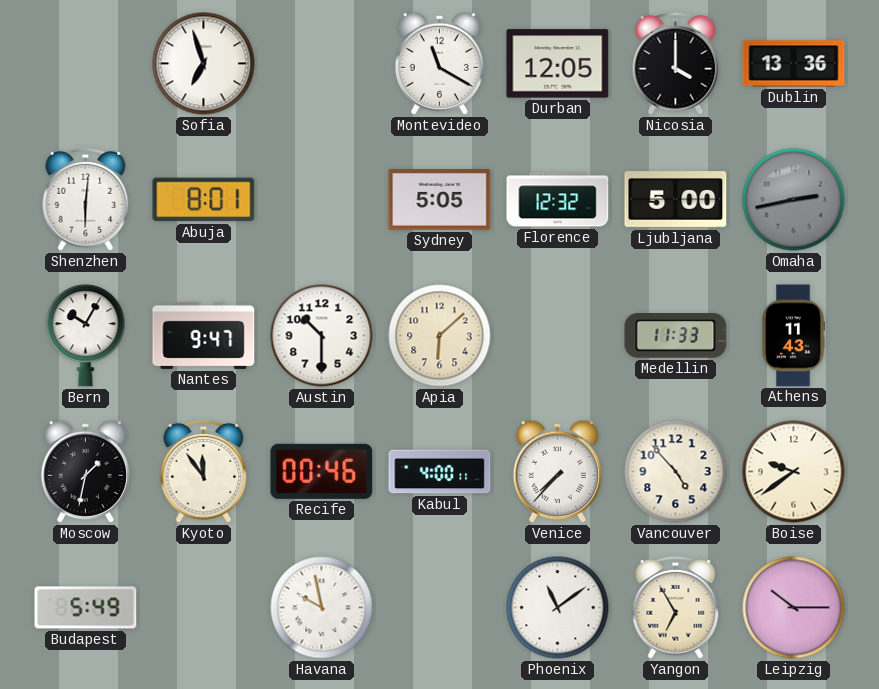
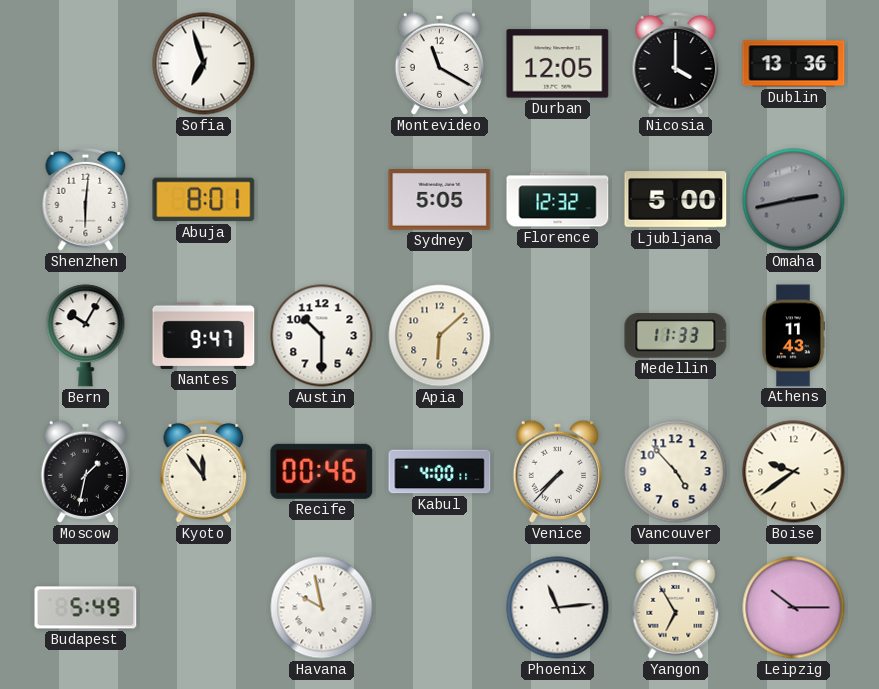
Phoenix: 11:09 -> 11:14
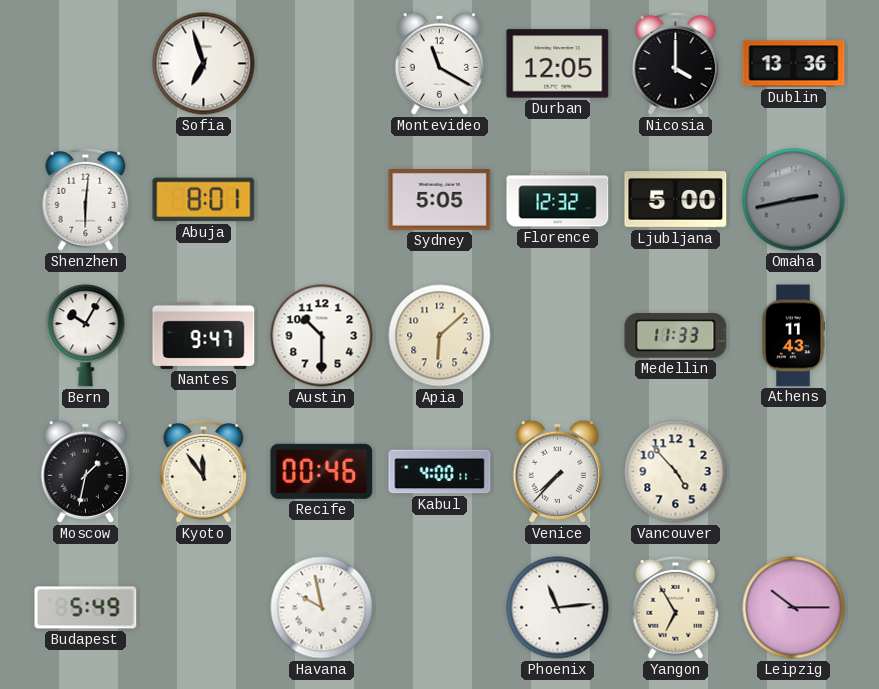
Boise: 9:39 -> none
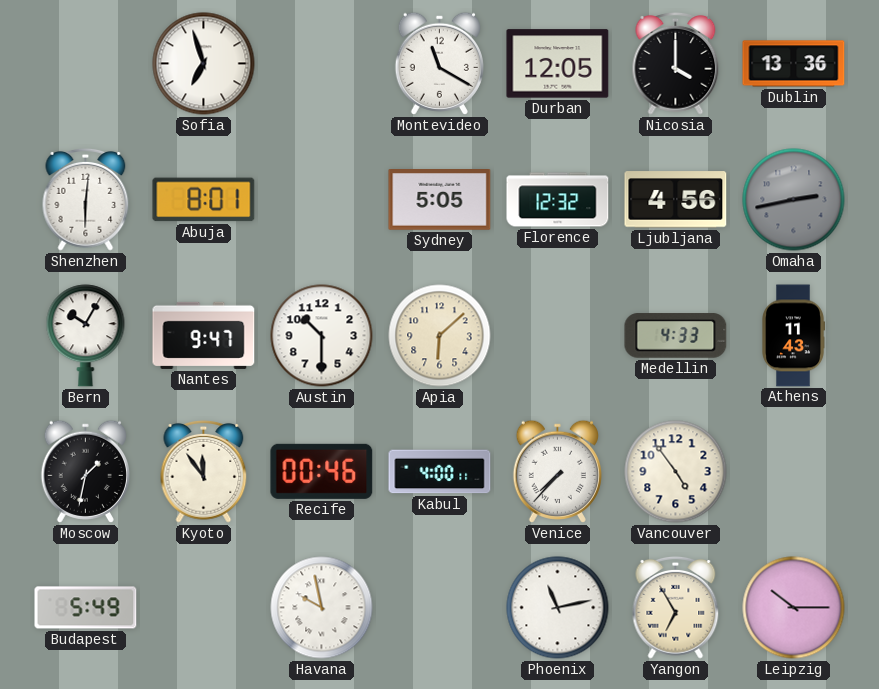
Ljubljana: 5:00 -> 4:56
Medellin: 11:33 -> 4:33
Vancouver: 4:53 -> 4:54
Phoenix: 11:14 -> 11:13
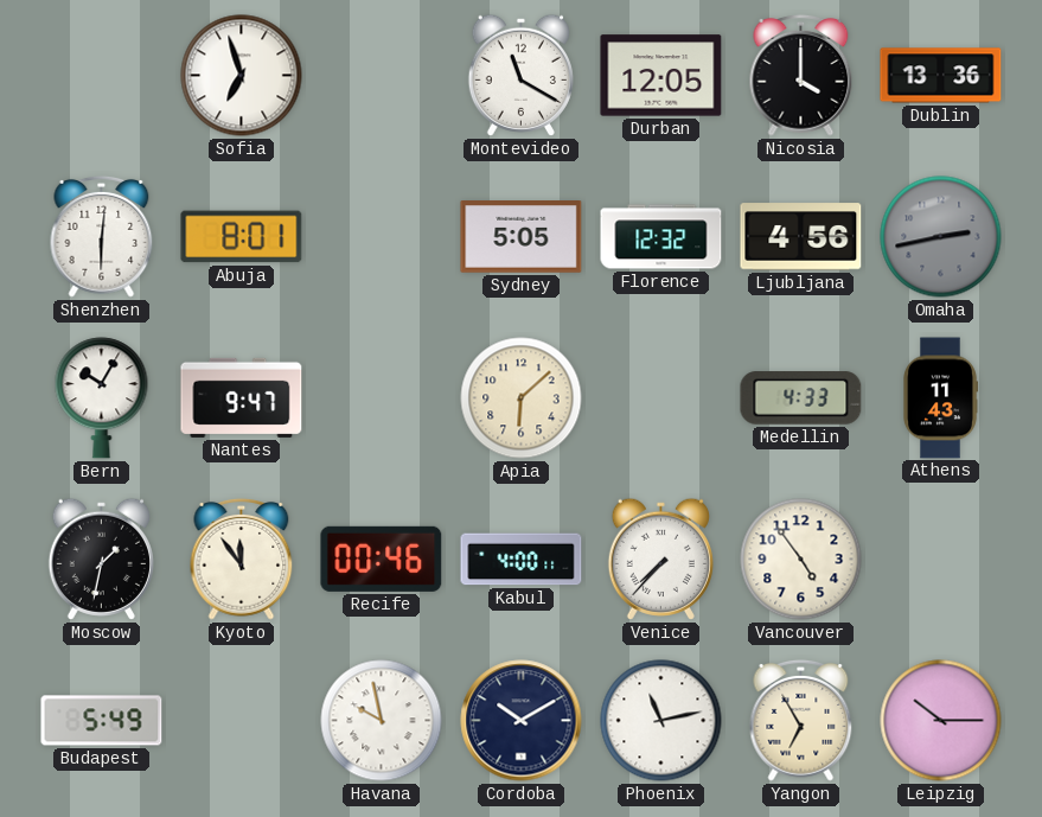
Austin: 10:30 -> none
Cordoba: none -> 10:10
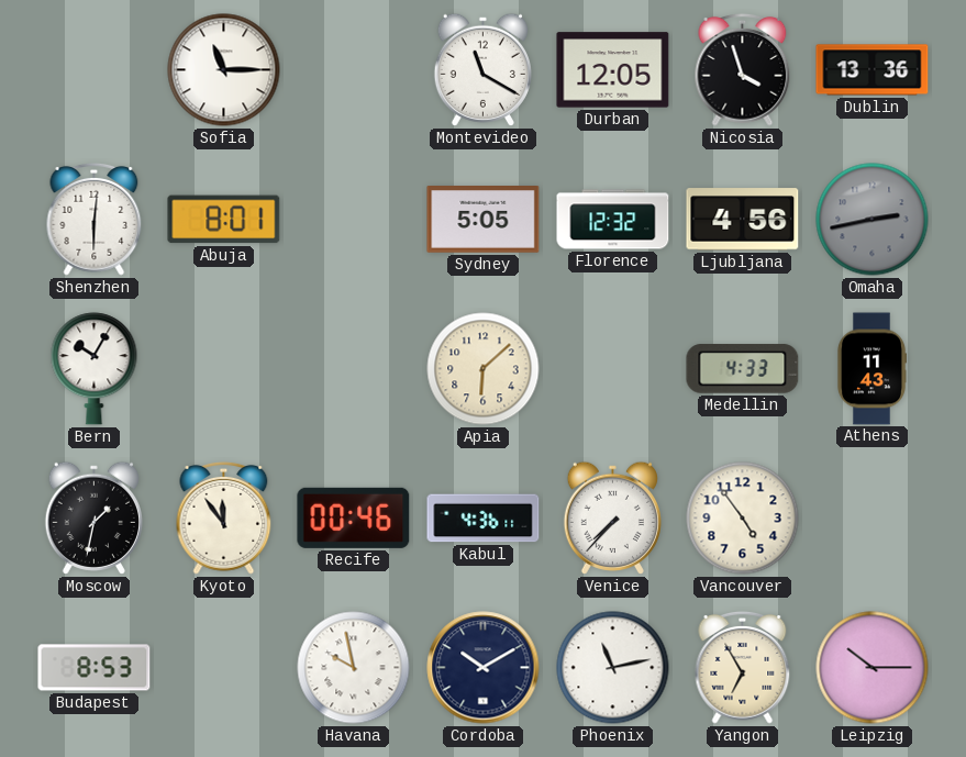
Sofia: 6:57 -> 11:15
Nicosia: 4:00 -> 3:57
Nantes: 9:47 -> none
Kabul: 4:00 -> 4:36
Budapest: 5:49 -> 8:53
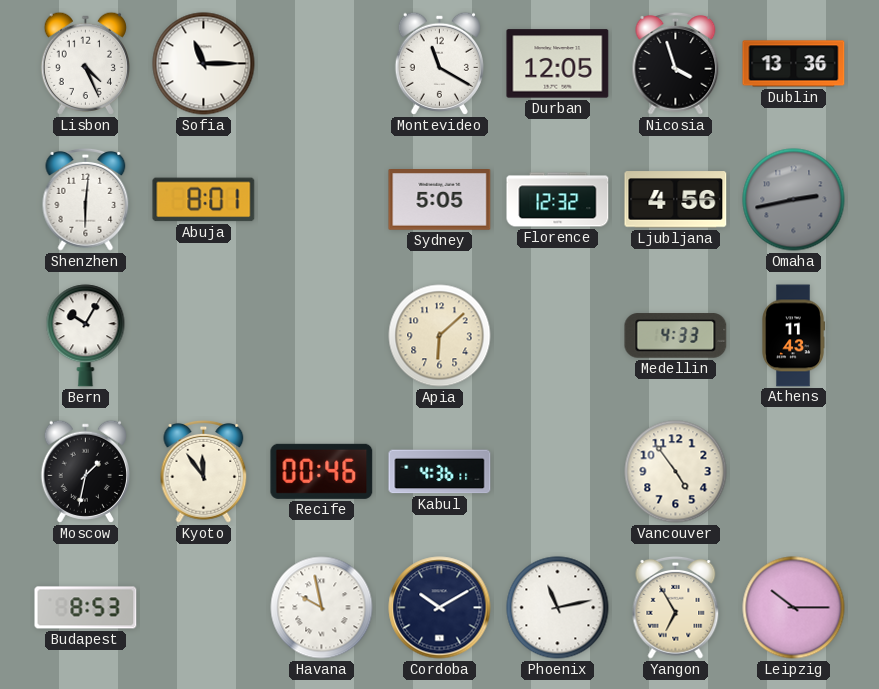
Lisbon: none -> 4:26
Venice: 7:37 -> none
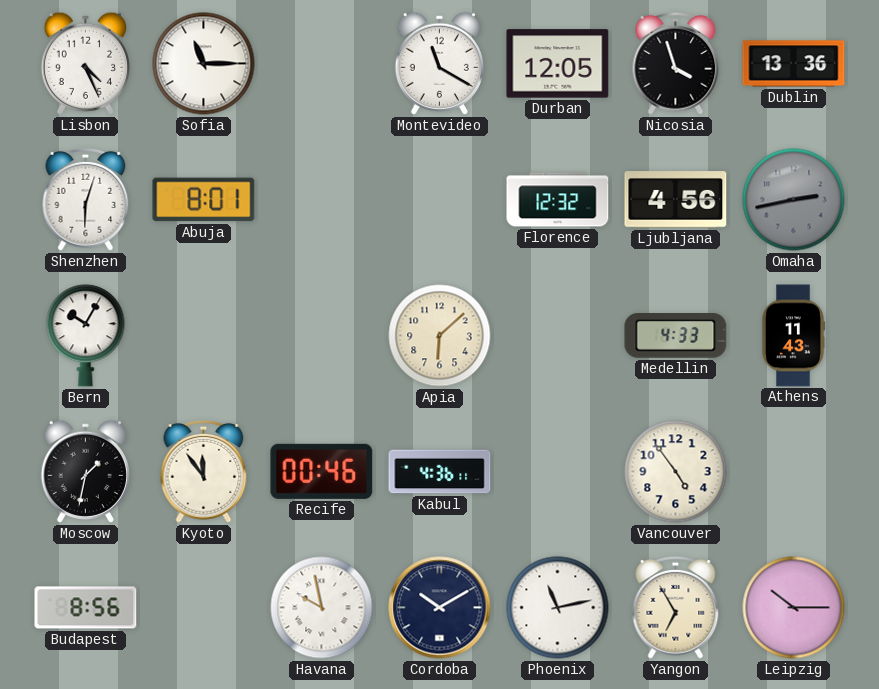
Shenzhen: 6:01 -> 6:03
Sydney: 5:05 -> none
Budapest: 8:53 -> 8:56
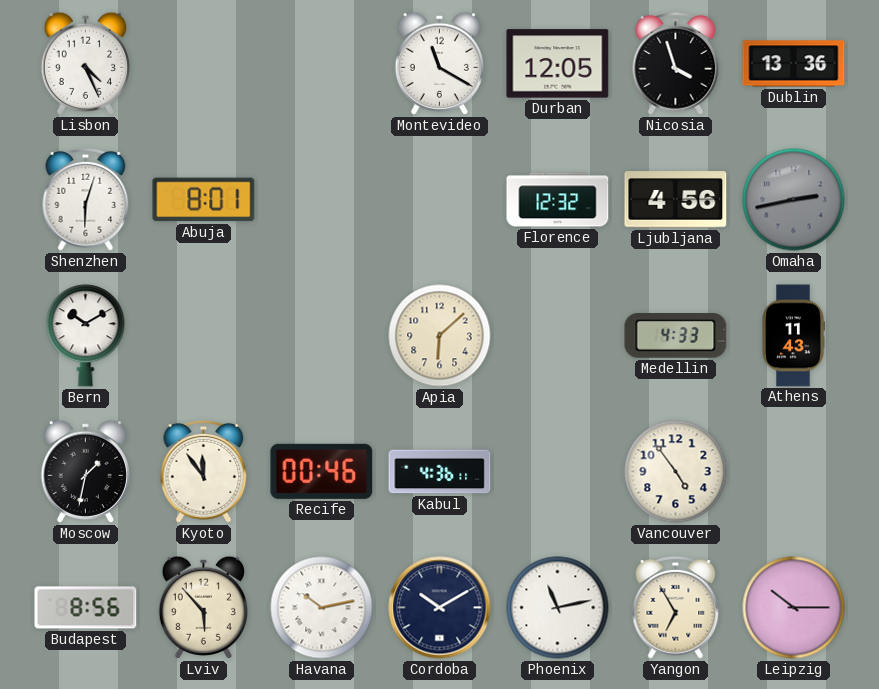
Sofia: 11:15 -> none
Bern: 10:05 -> 10:10
Lviv: none -> 5:53
Havana: 9:58 -> 10:13
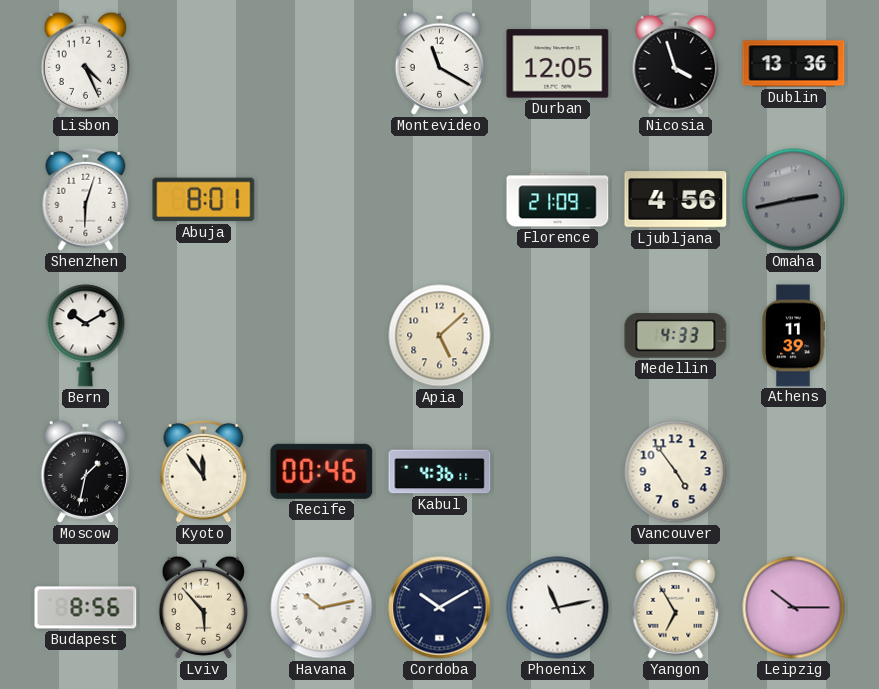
Florence: 12:32 -> 21:09
Apia: 6:08 -> 5:08
Athens: 11:43 -> 11:39
